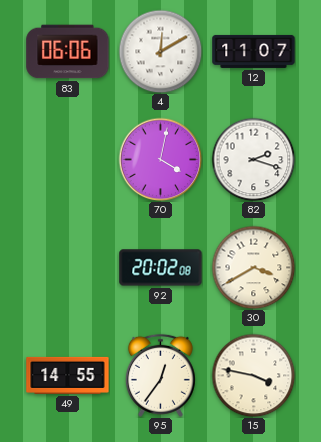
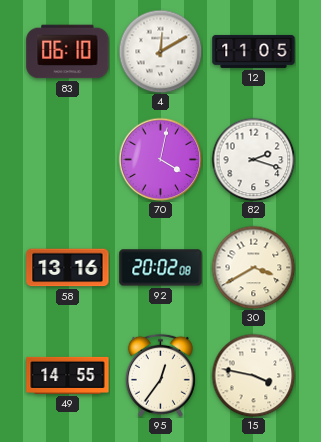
83: 06:06 -> 06:10
12: 11:07 -> 11:05
58: none -> 13:16
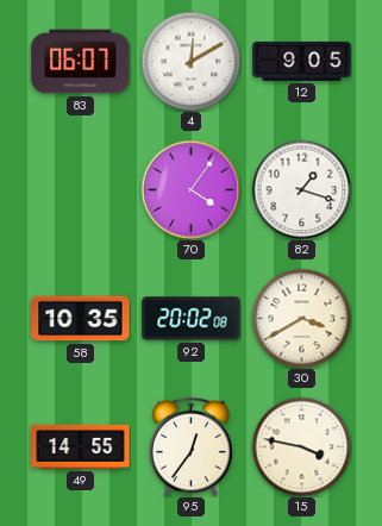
83: 06:10 -> 06:07
12: 11:05 -> 9:05
70: 4:02 -> 4:06
82: 2:18 -> 1:18
58: 13:16 -> 10:35
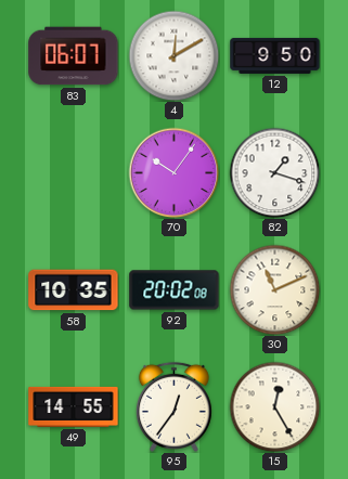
12: 9:05 -> 9:50
70: 4:06 -> 10:06
30: 3:40 -> 11:11
15: 3:47 -> 12:25
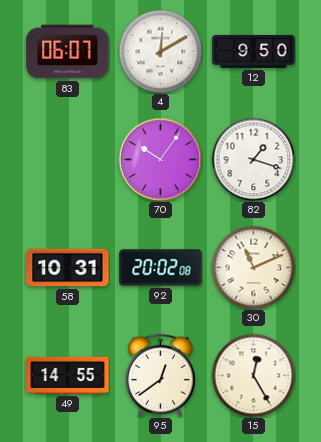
58: 10:35 -> 10:31
95: 12:36 -> 12:39
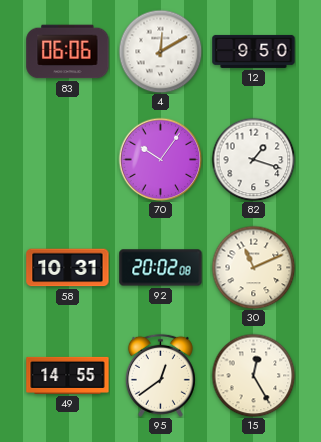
83: 06:07 -> 06:06
